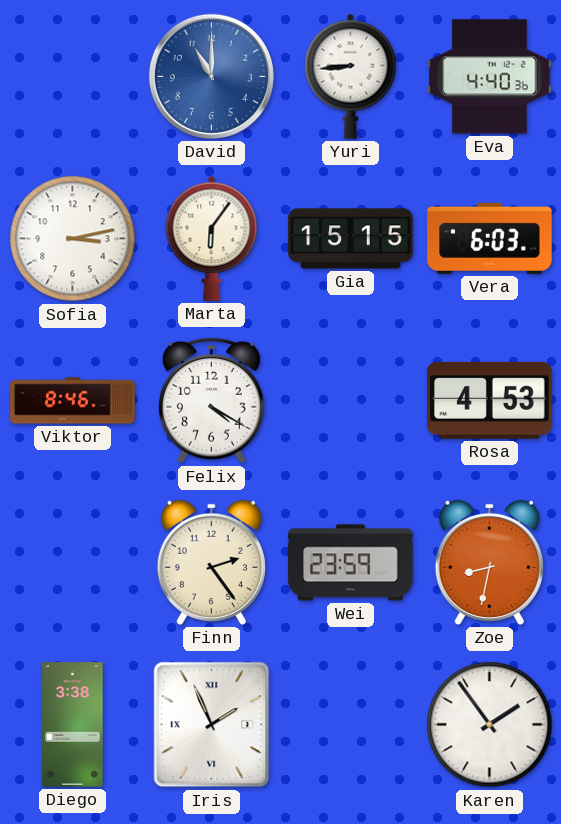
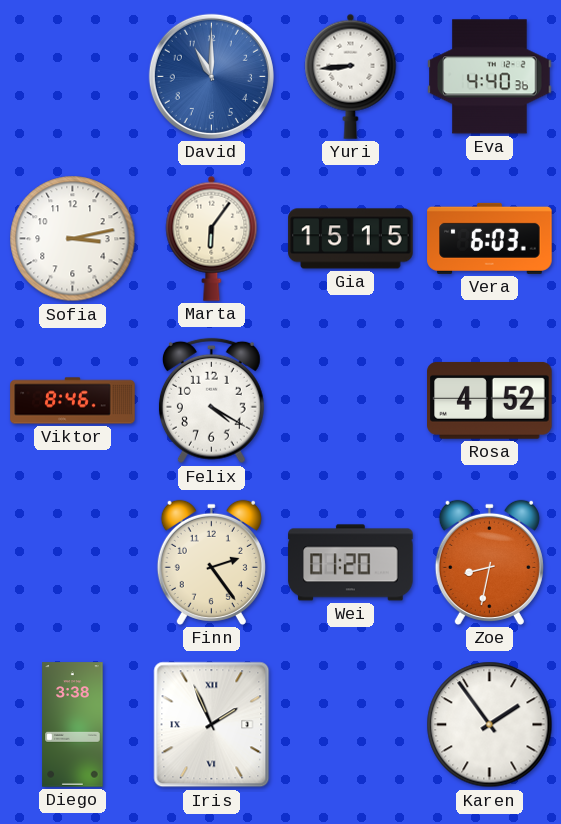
Rosa: 4:53 -> 4:52
Wei: 23:59 -> 01:20
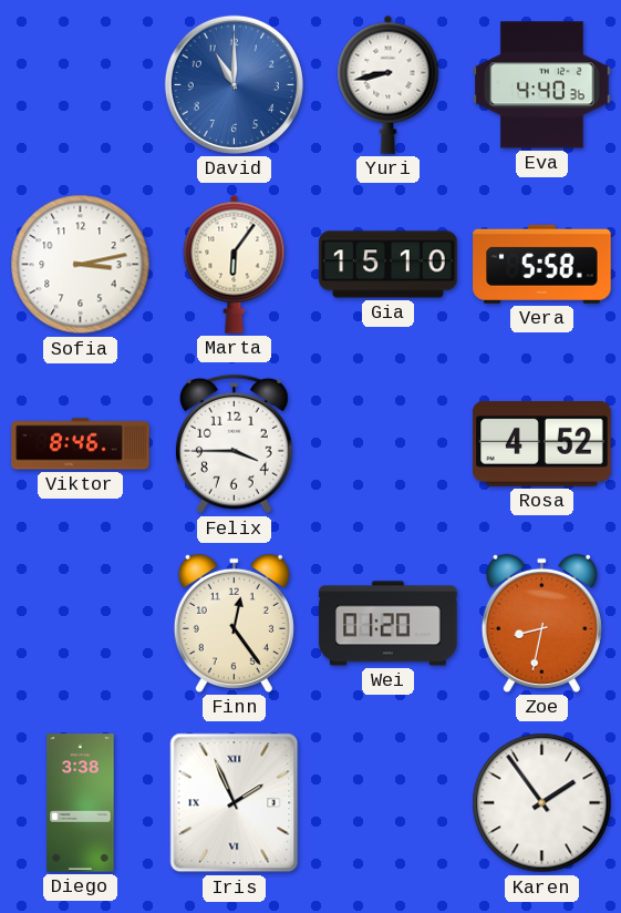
Yuri: 8:44 -> 8:43
Gia: 15:15 -> 15:10
Vera: 6:03 -> 5:58
Felix: 4:20 -> 3:45
Finn: 2:24 -> 12:24
